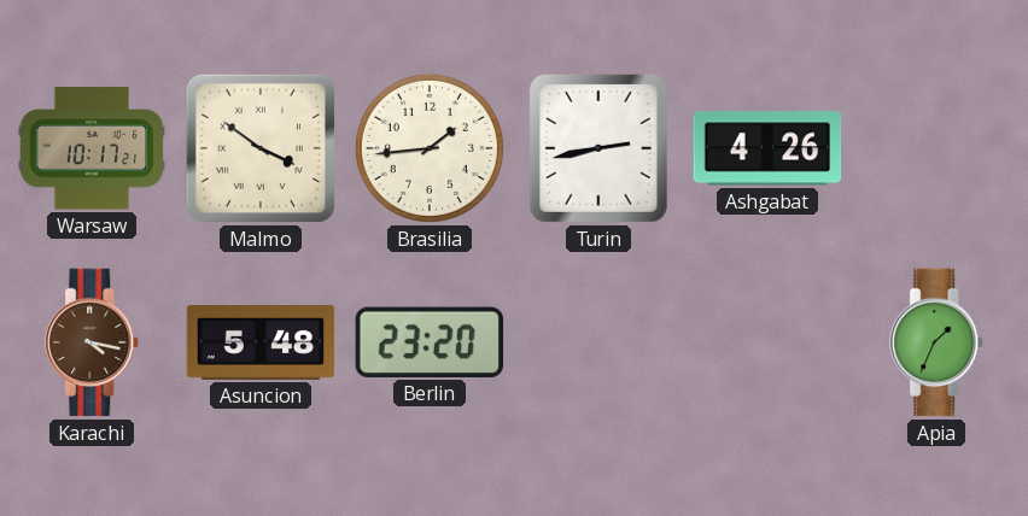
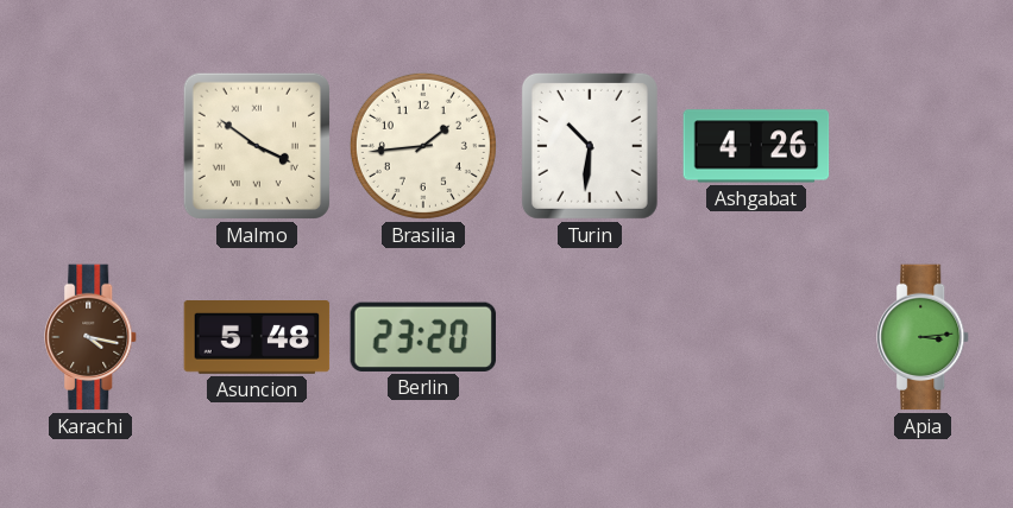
Warsaw: 10:17 -> none
Turin: 2:43 -> 10:31
Apia: 1:34 -> 3:14
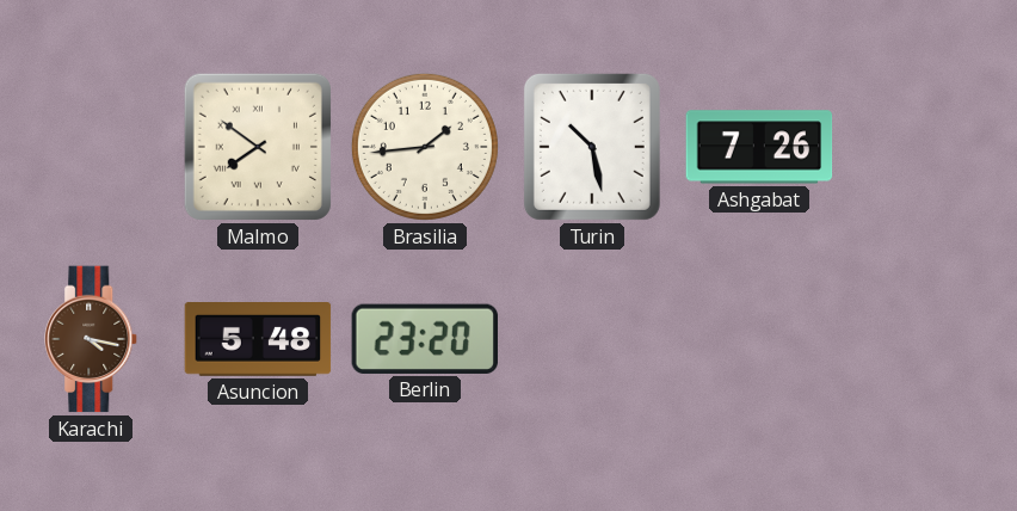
Malmo: 3:51 -> 7:51
Turin: 10:31 -> 10:28
Ashgabat: 4:26 -> 7:26
Apia: 3:14 -> none
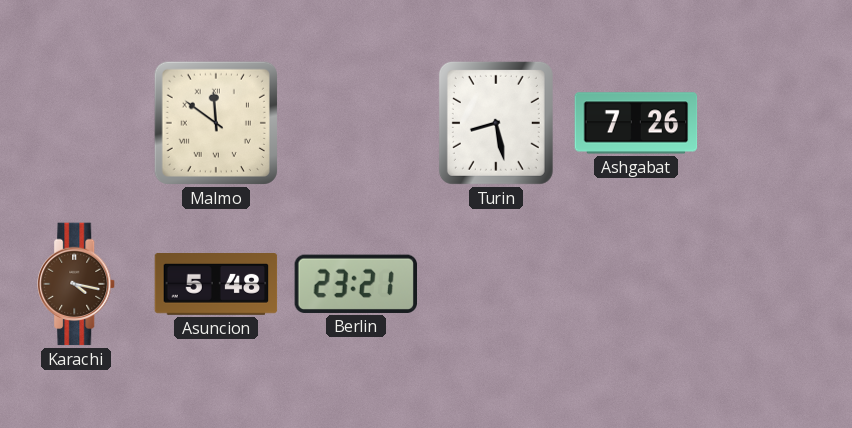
Malmo: 7:51 -> 11:51
Brasilia: 1:44 -> none
Turin: 10:28 -> 8:28
Berlin: 23:20 -> 23:21
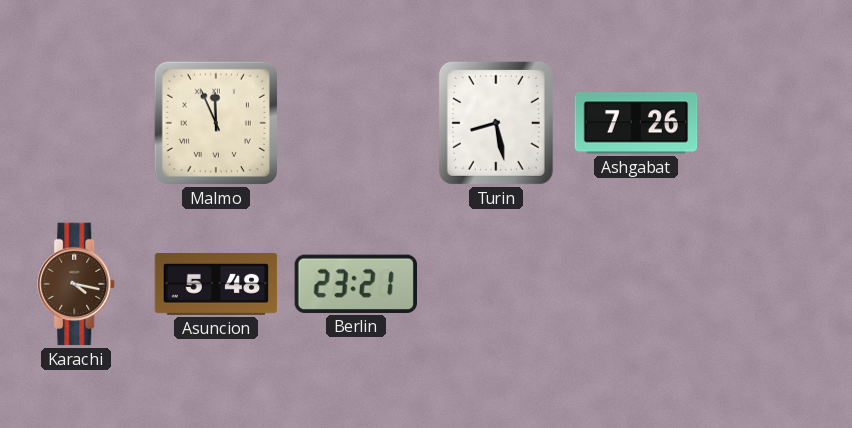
Malmo: 11:51 -> 11:56
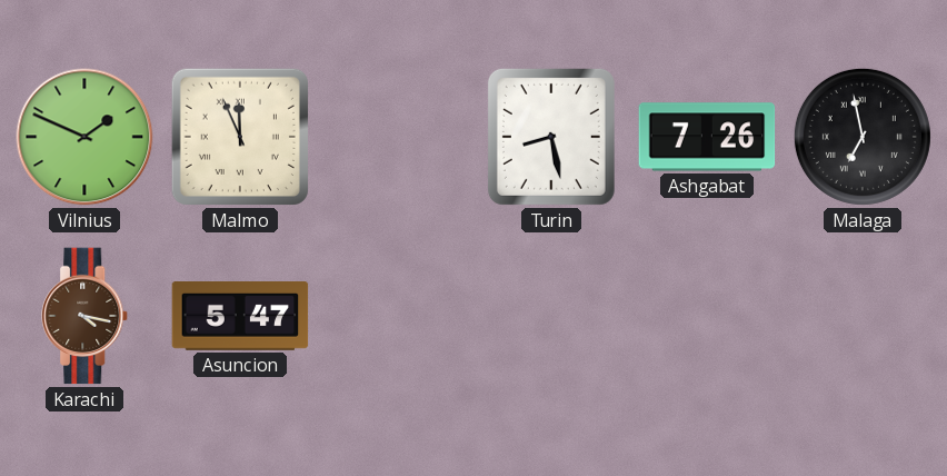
Vilnius: none -> 1:49
Malaga: none -> 6:58
Asuncion: 5:48 -> 5:47
Berlin: 23:21 -> none
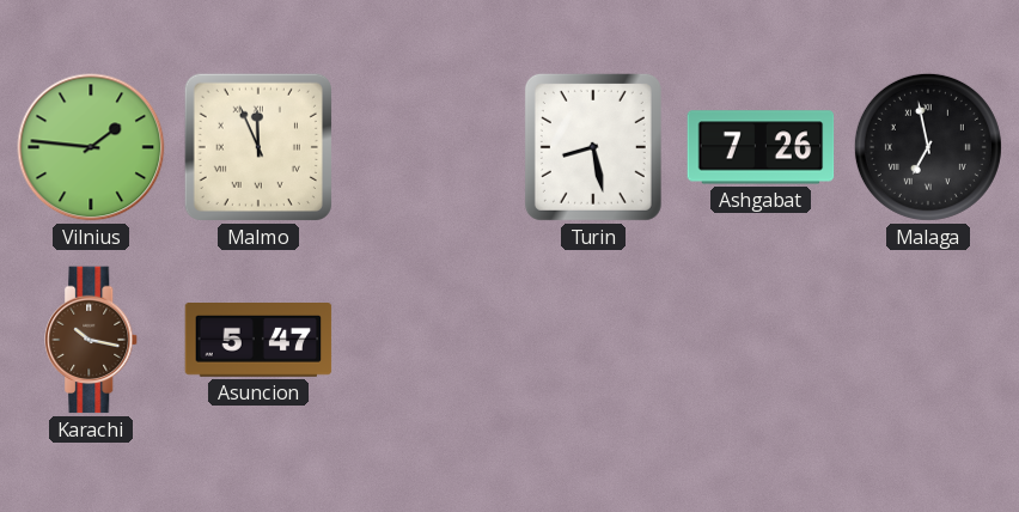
Vilnius: 1:49 -> 1:46
Karachi: 4:17 -> 10:17
